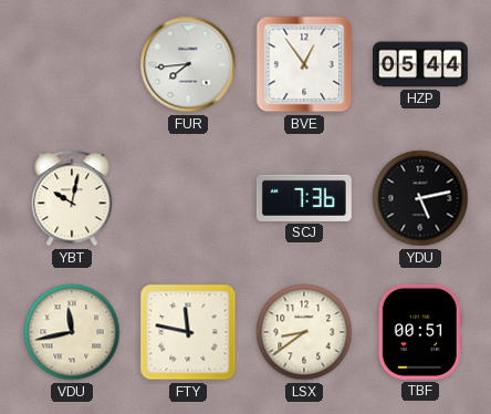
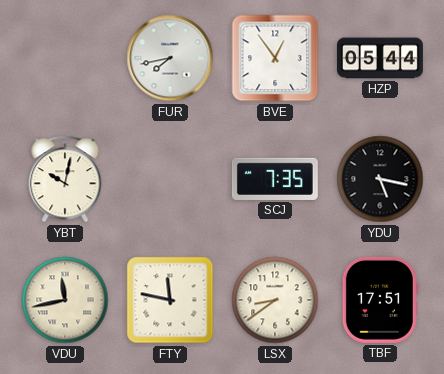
FUR: 7:44 -> 7:43
SCJ: 7:36 -> 7:35
YDU: 5:13 -> 5:17
TBF: 00:51 -> 17:51
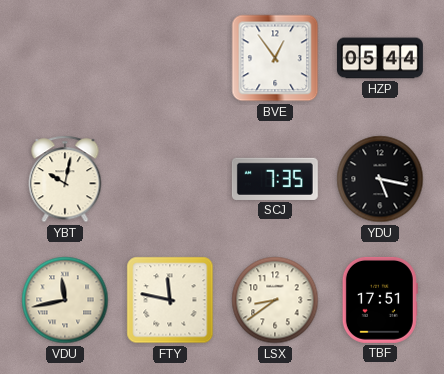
FUR: 7:43 -> none
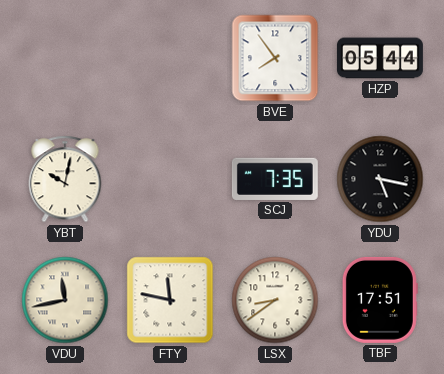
BVE: 12:54 -> 7:54
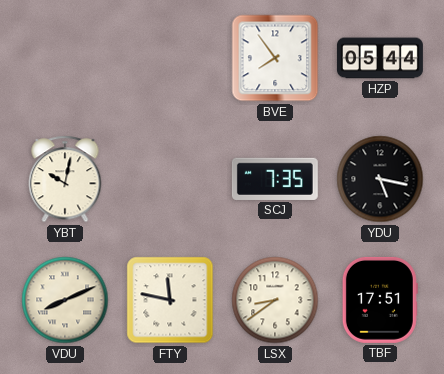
VDU: 11:43 -> 8:11
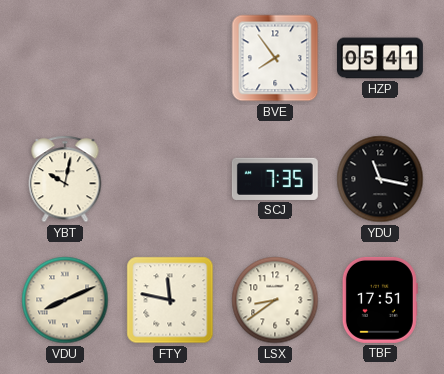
HZP: 05:44 -> 05:41
YDU: 5:17 -> 11:17
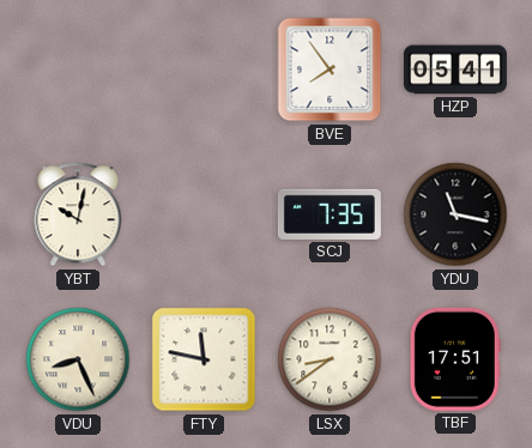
VDU: 8:11 -> 8:26
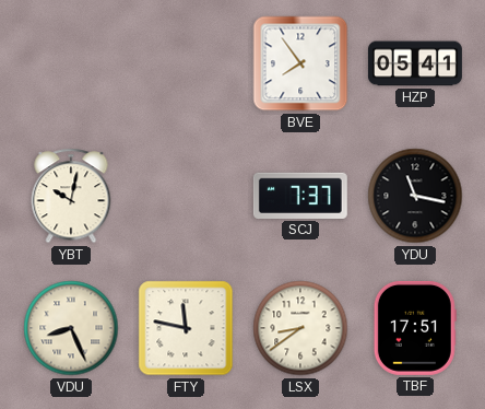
SCJ: 7:35 -> 7:37
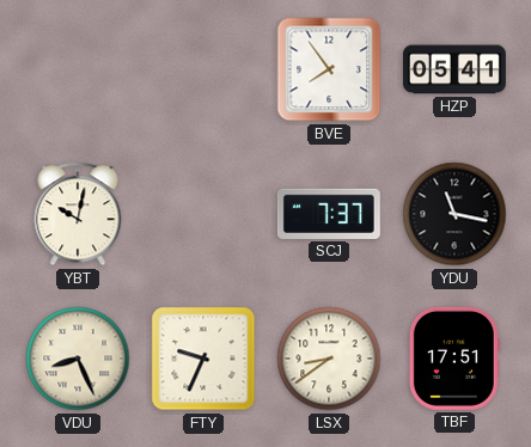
FTY: 11:47 -> 9:34
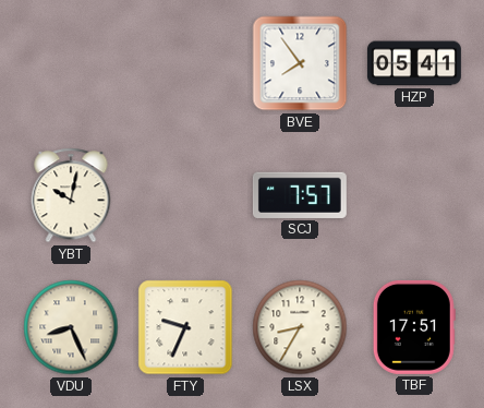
SCJ: 7:37 -> 7:57
YDU: 11:17 -> none
LSX: 8:39 -> 8:35
